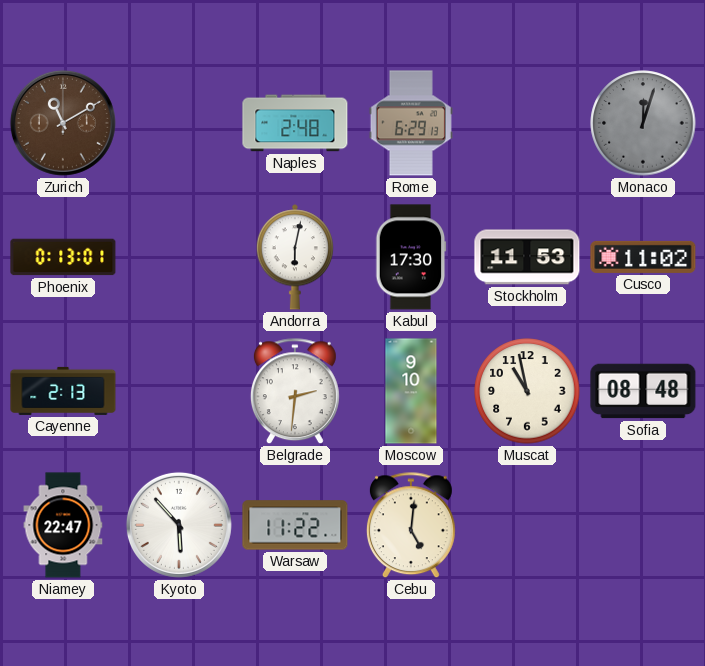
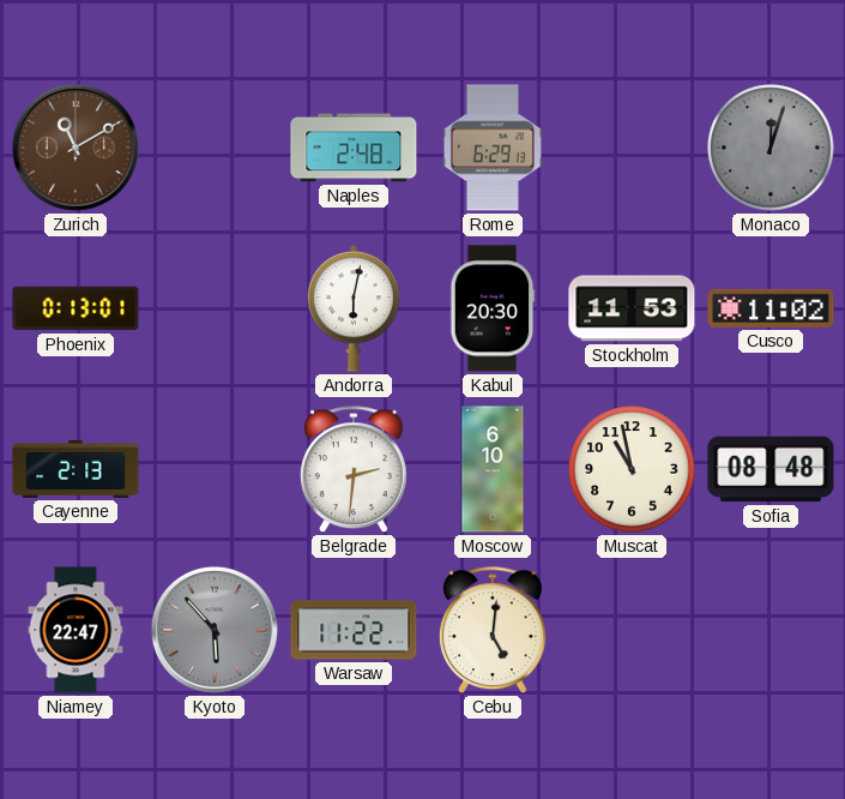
Kabul: 17:30 -> 20:30
Moscow: 9:10 -> 6:10
Kyoto dial: white -> grey
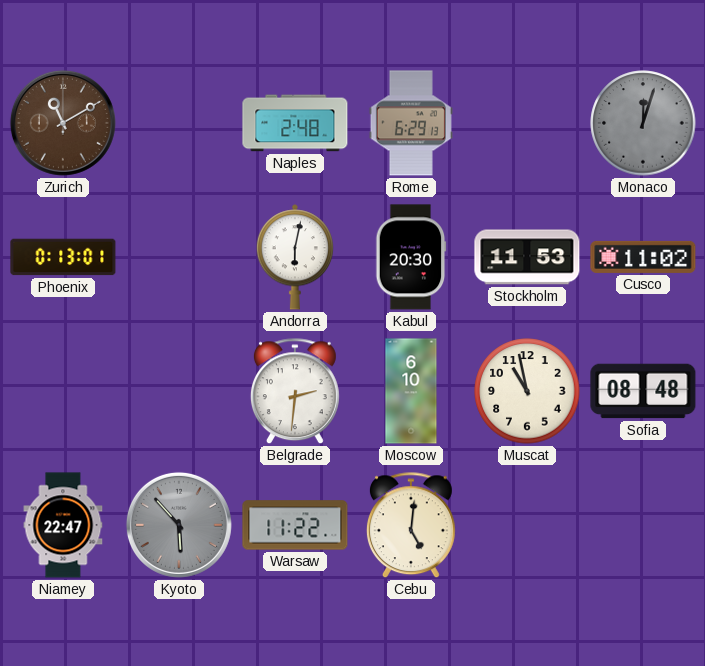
Cayenne: 2:13 -> none
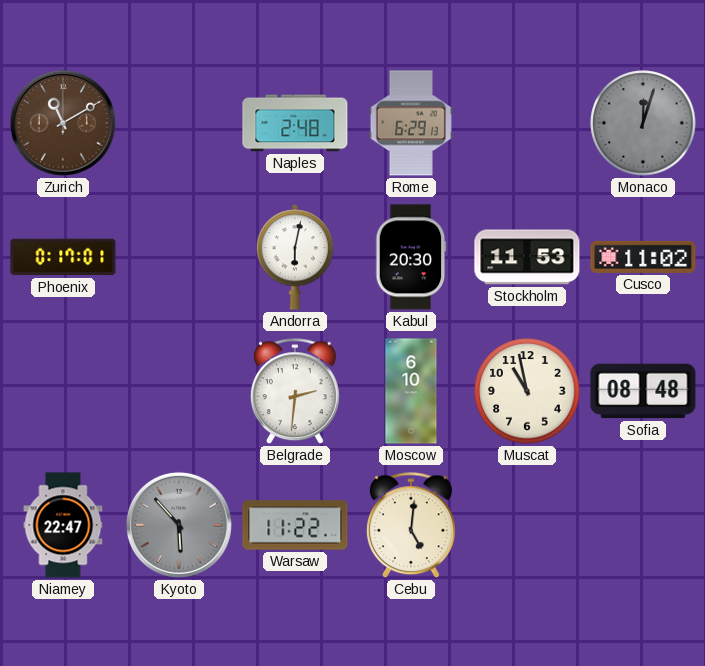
Phoenix: 0:13 -> 0:17
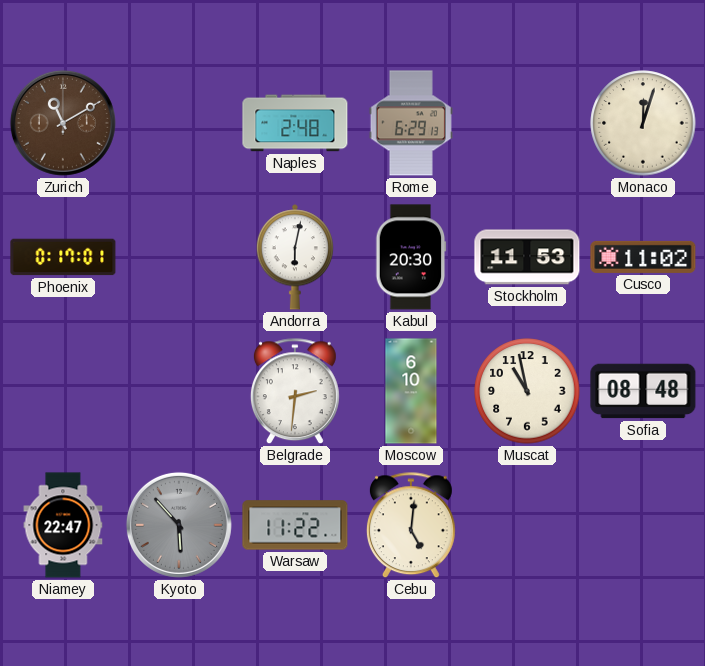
Monaco dial: grey -> cream
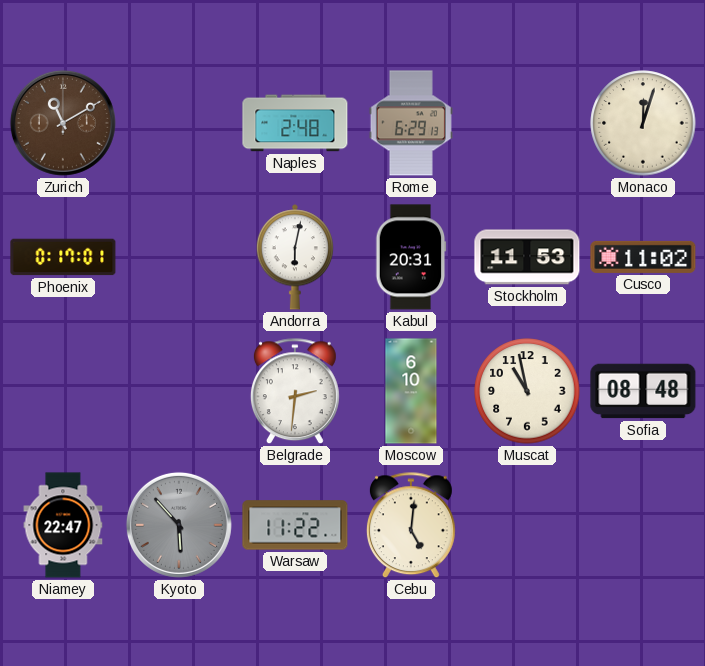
Kabul: 20:30 -> 20:31
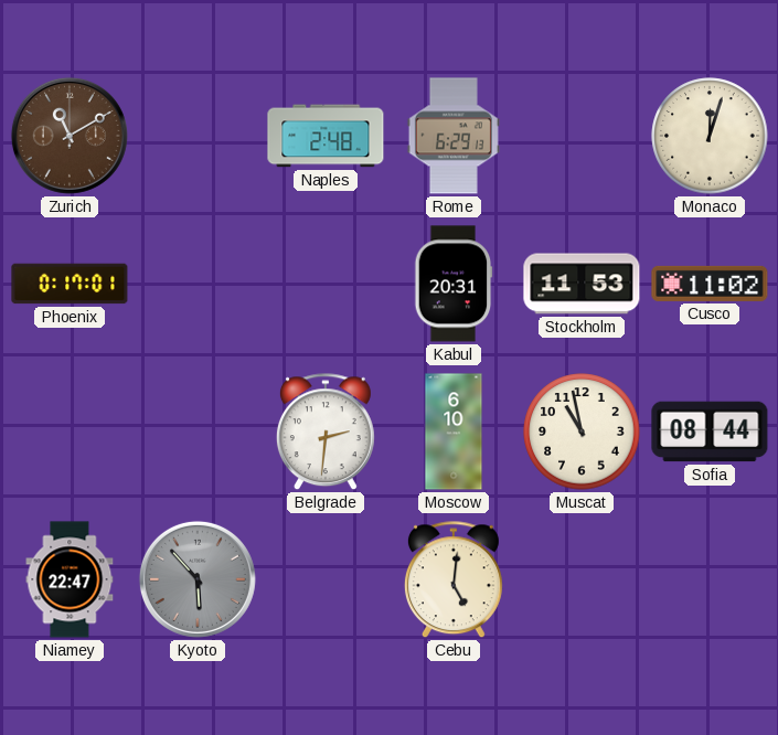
Andorra: 6:02 -> none
Sofia: 08:48 -> 08:44
Warsaw: 11:22 -> none
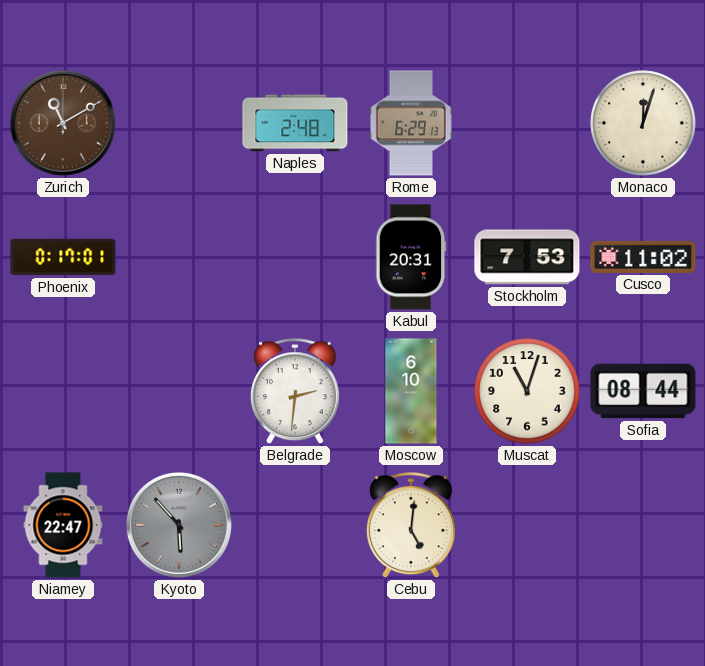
Stockholm: 11:53 -> 7:53
Muscat: 10:58 -> 11:03
